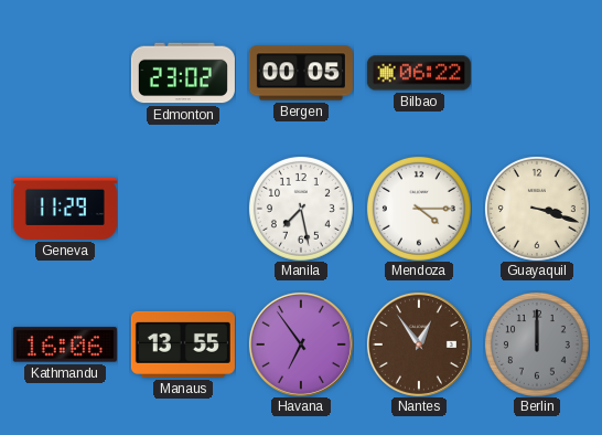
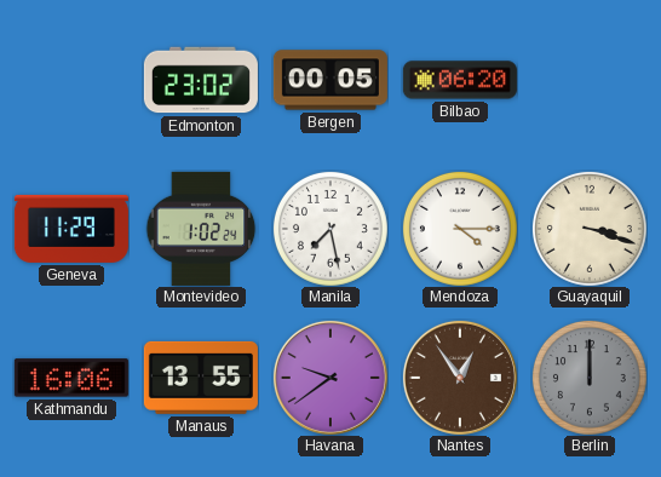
Bilbao: 06:22 -> 06:20
Montevideo: none -> 1:02
Havana: 6:54 -> 9:39
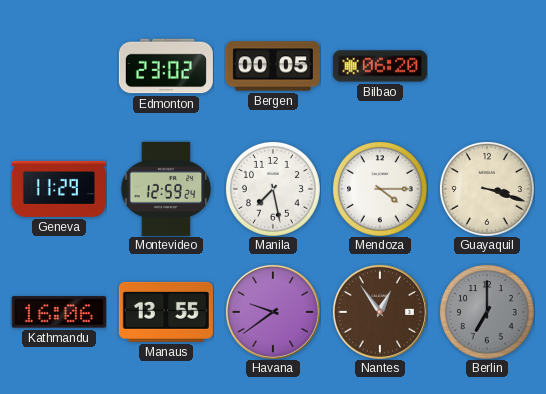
Montevideo: 1:02 -> 12:59
Berlin: 12:00 -> 7:00
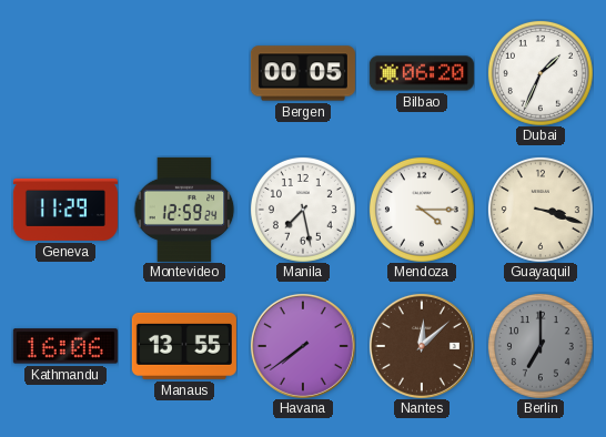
Edmonton: 23:02 -> none
Dubai: none -> 1:34
Havana: 9:39 -> 7:39
Nantes: 12:54 -> 12:08
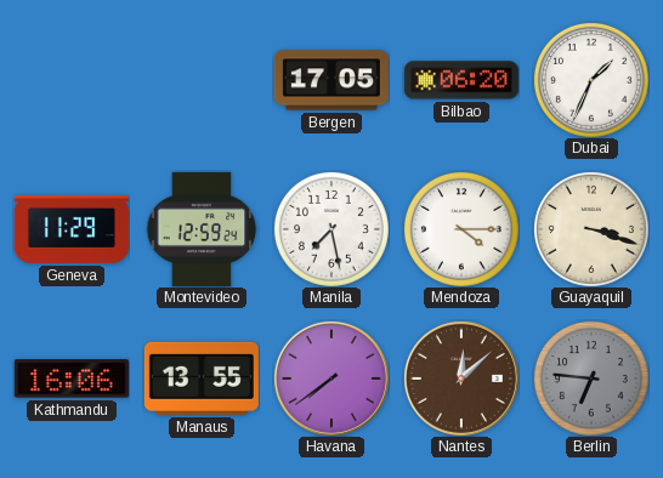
Bergen: 00:05 -> 17:05
Berlin: 7:00 -> 6:46
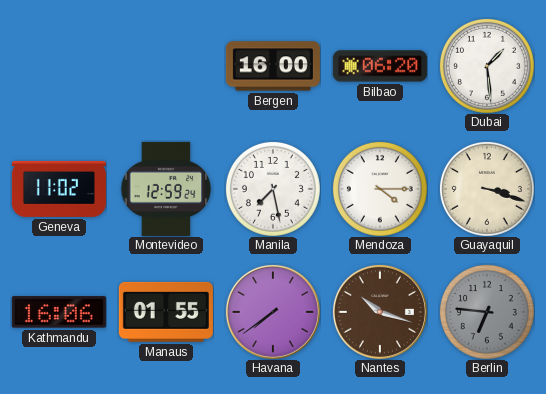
Bergen: 17:05 -> 16:00
Dubai: 1:34 -> 1:29
Geneva: 11:29 -> 11:02
Manaus: 13:55 -> 01:55
Nantes: 12:08 -> 10:18
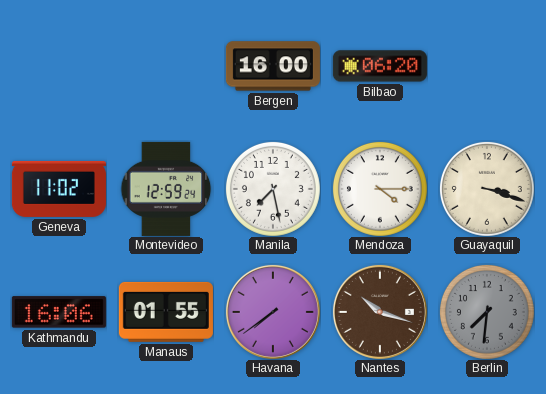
Dubai: 1:29 -> none
Berlin: 6:46 -> 7:31
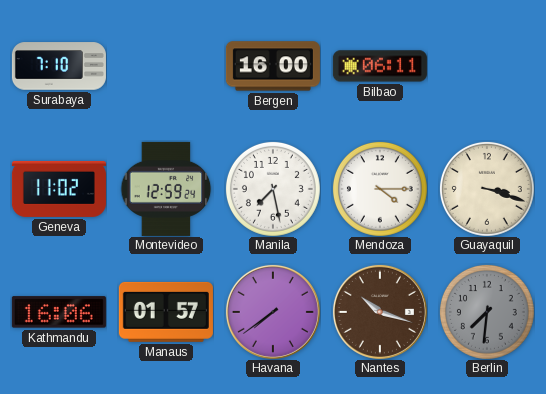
Surabaya: none -> 7:10
Bilbao: 06:20 -> 06:11
Manaus: 01:55 -> 01:57
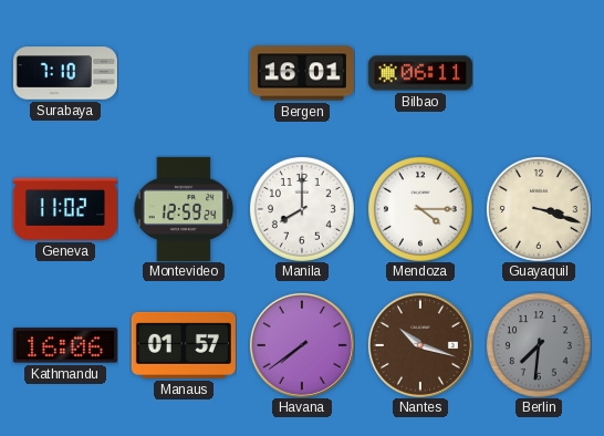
Bergen: 16:00 -> 16:01
Manila: 7:28 -> 8:00
